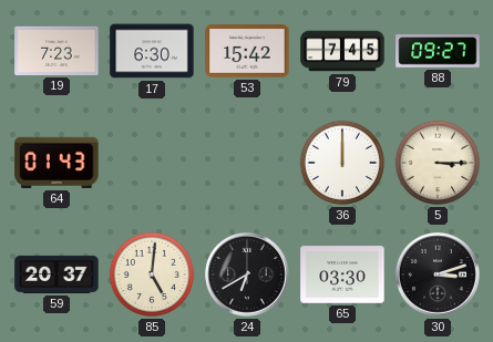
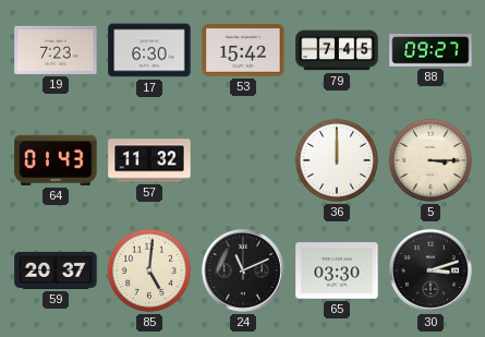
57: none -> 11:32
24: 6:40 -> 11:11
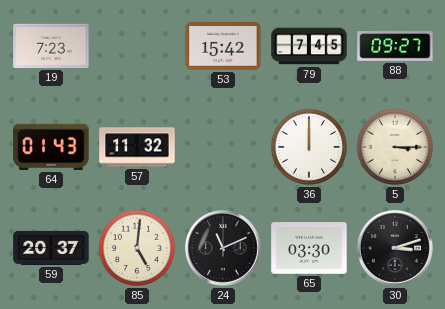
17: 6:30 -> none
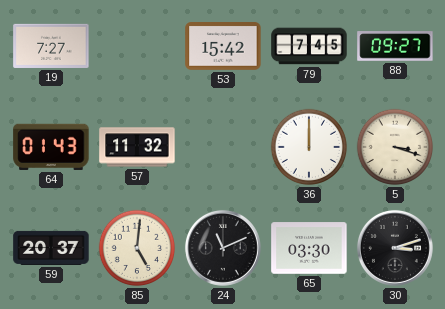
19: 7:23 -> 7:27
5: 3:15 -> 3:18
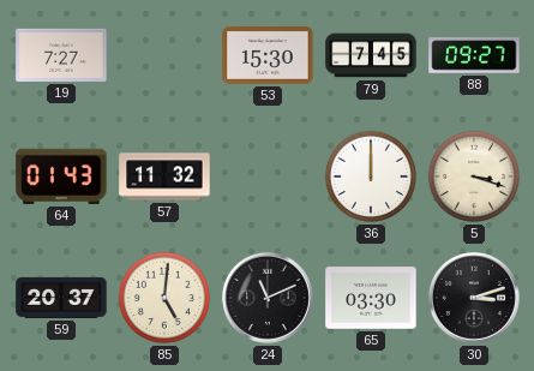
53: 15:42 -> 15:30
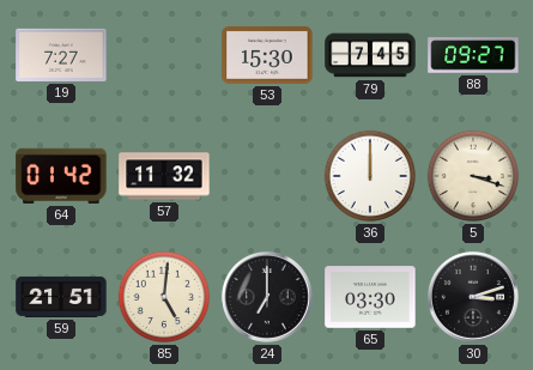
64: 01:43 -> 01:42
59: 20:37 -> 21:51
24: 11:11 -> 7:00
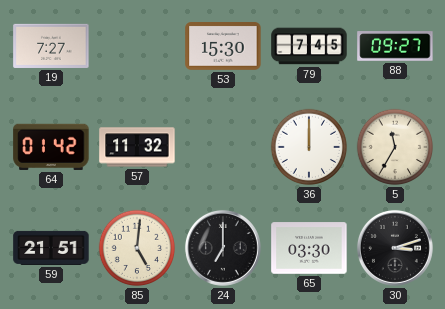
5: 3:18 -> 11:35
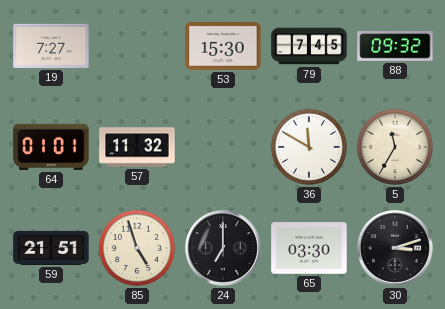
88: 09:27 -> 09:32
64: 01:42 -> 01:01
36: 12:00 -> 11:50
85: 5:01 -> 4:57
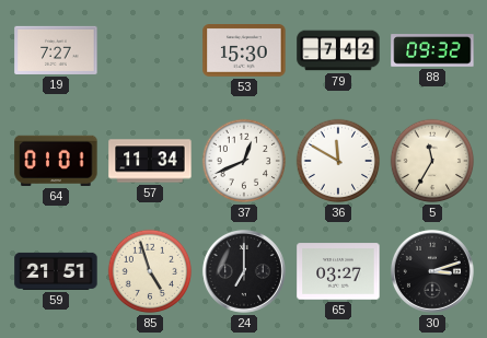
79: 7:45 -> 7:42
57: 11:32 -> 11:34
37: none -> 12:41
65: 03:30 -> 03:27
